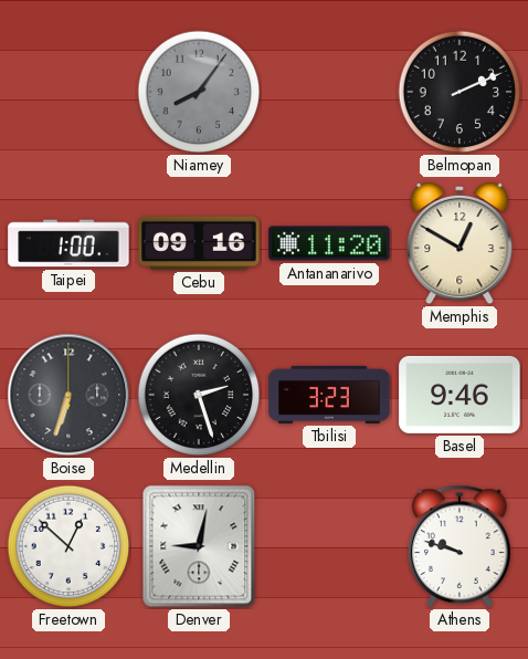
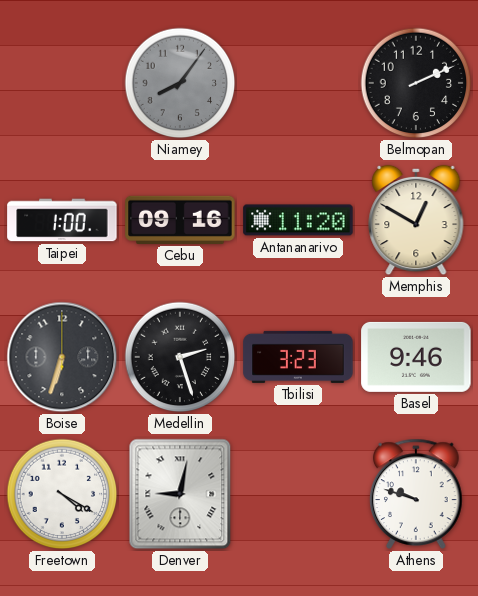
Freetown: 12:52 -> 4:20
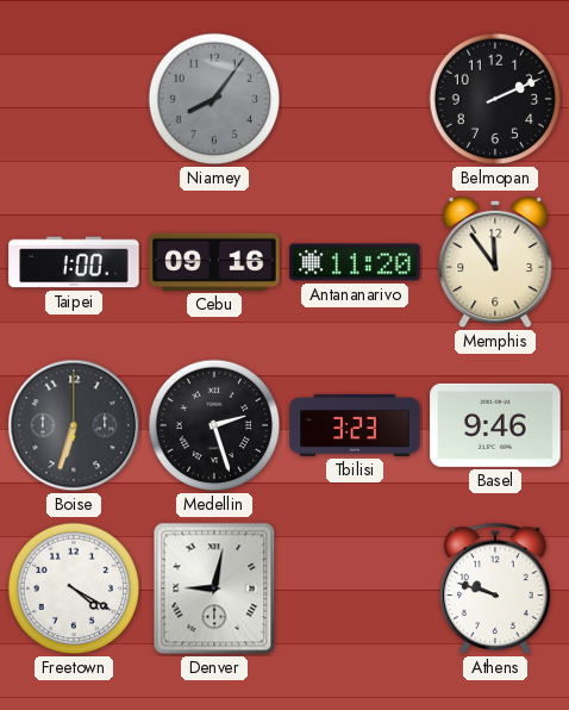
Memphis: 12:50 -> 11:54
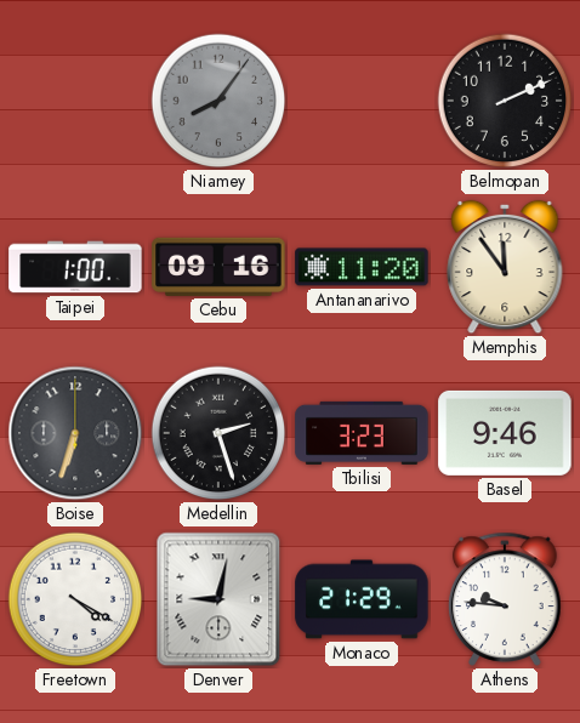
Monaco: none -> 21:29
Athens: 9:48 -> 9:46
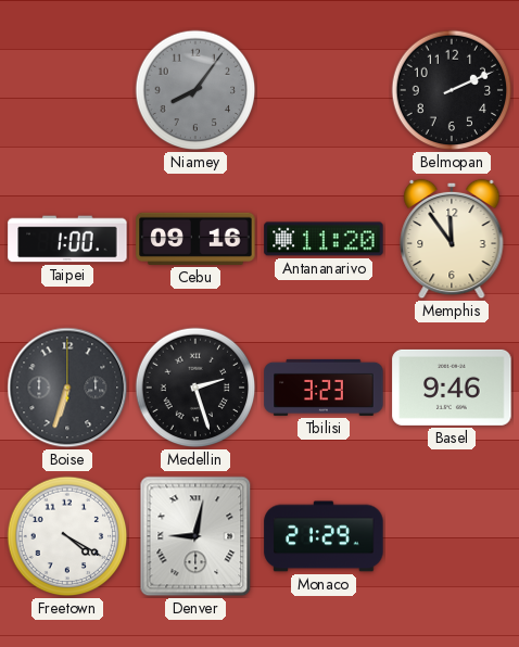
Athens: 9:46 -> none
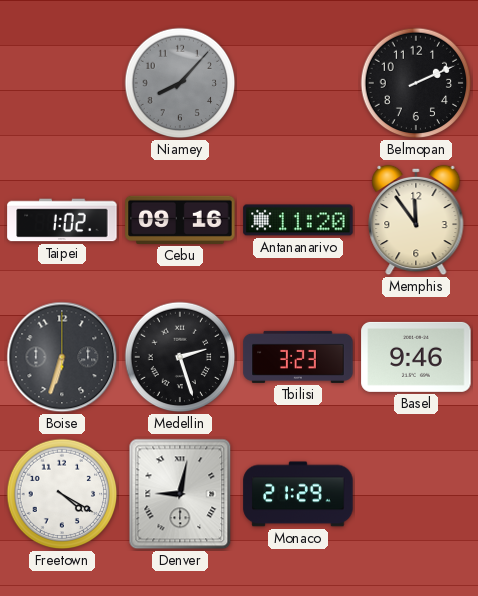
Niamey: 8:06 -> 8:07
Taipei: 1:00 -> 1:02
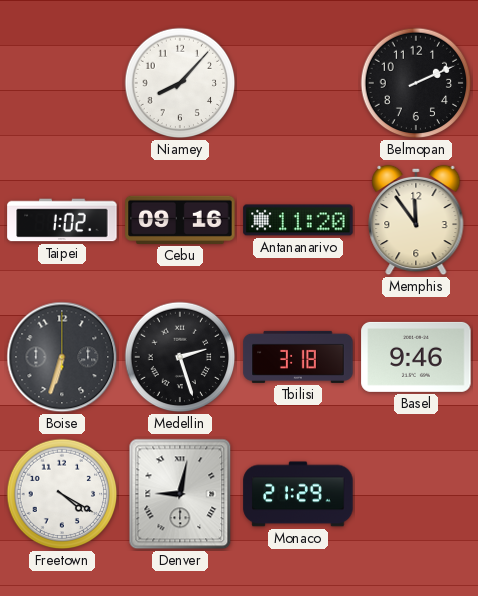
Niamey dial: grey -> white
Tbilisi: 3:23 -> 3:18
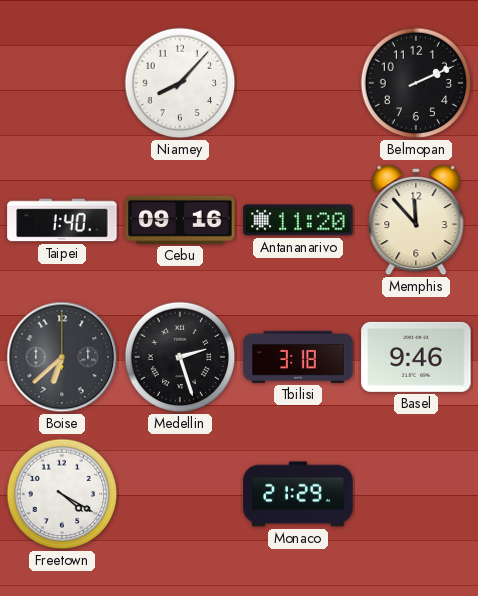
Taipei: 1:02 -> 1:40
Memphis: 11:54 -> 11:53
Boise: 6:33 -> 6:38
Denver: 9:02 -> none
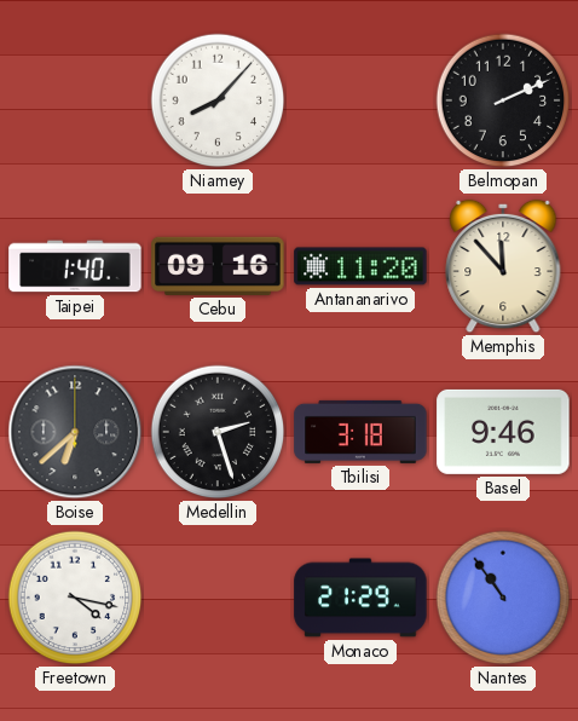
Freetown: 4:20 -> 4:17
Nantes: none -> 10:54
